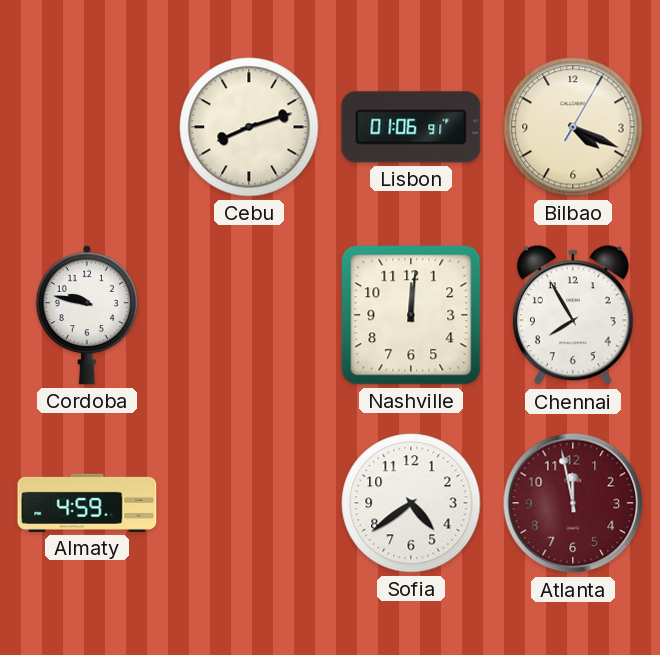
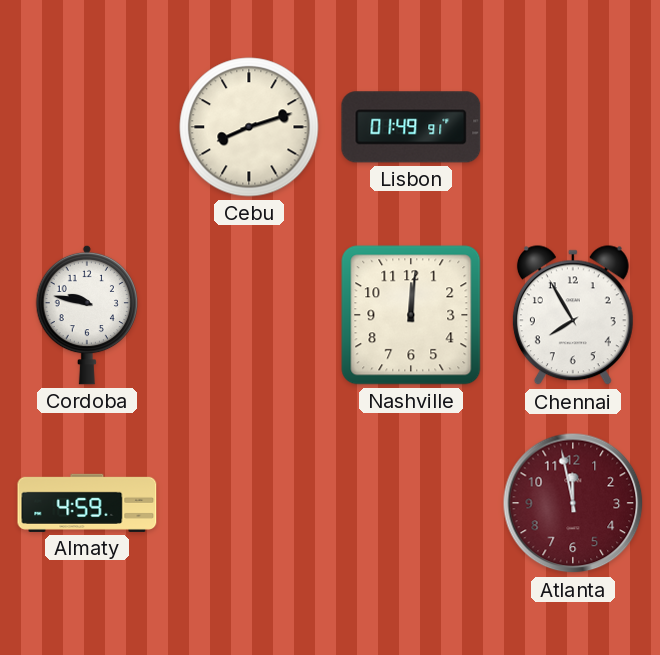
Lisbon: 01:06 -> 01:49
Bilbao: 4:19 -> none
Sofia: 4:39 -> none
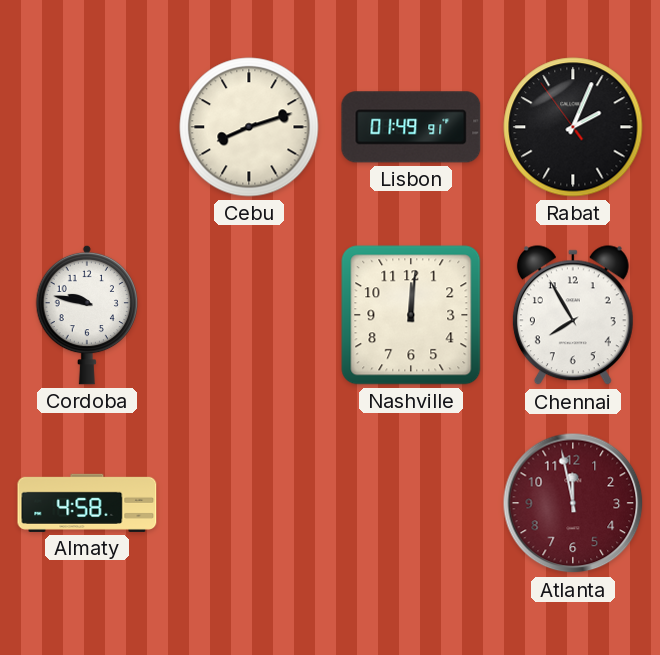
Rabat: none -> 2:03
Almaty: 4:59 -> 4:58
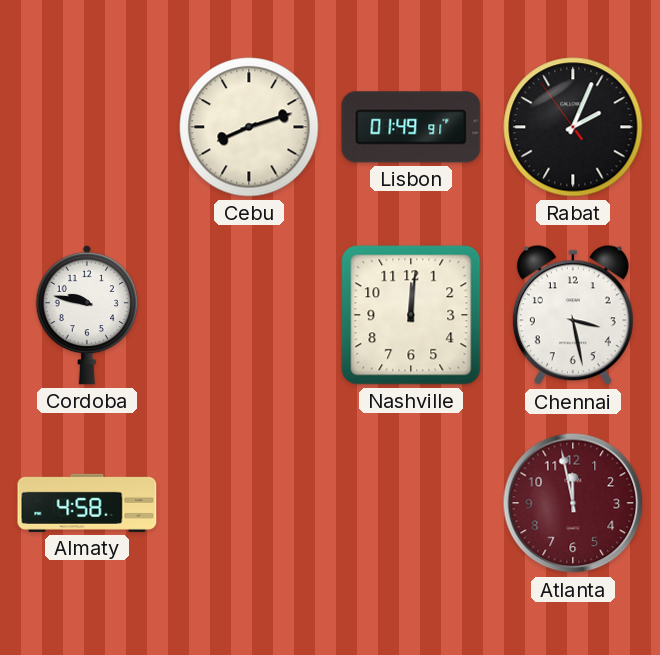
Chennai: 7:55 -> 3:28
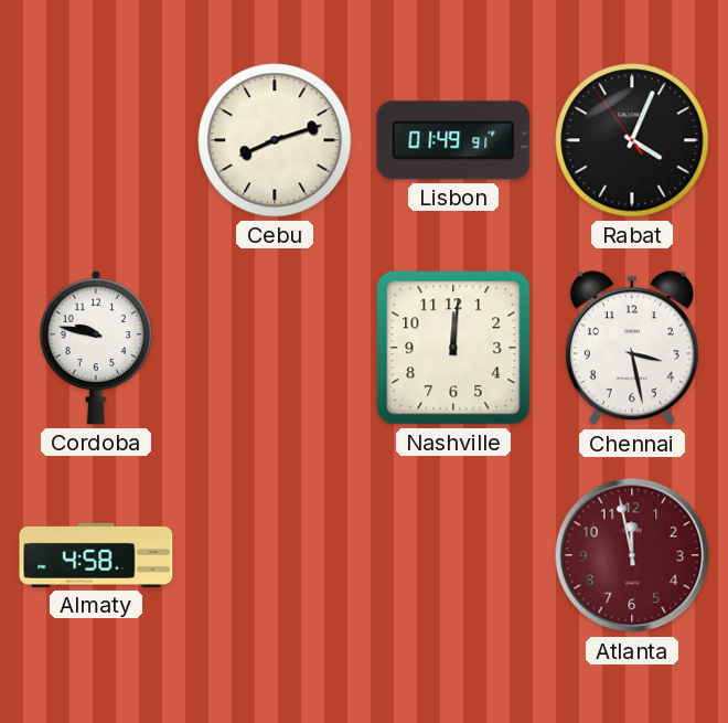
Rabat: 2:03 -> 4:03
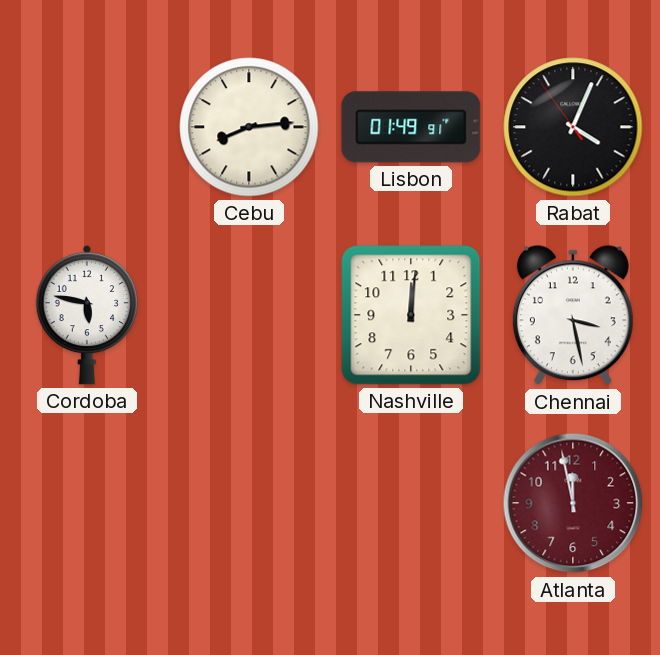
Cebu: 8:12 -> 8:14
Cordoba: 9:47 -> 5:47
Almaty: 4:58 -> none
